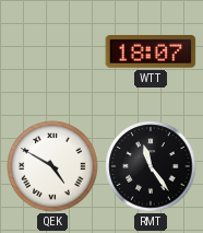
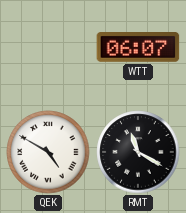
WTT: 18:07 -> 06:07
RMT: 11:24 -> 11:20
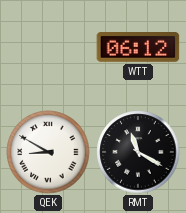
WTT: 06:07 -> 06:12
QEK: 4:50 -> 8:50
